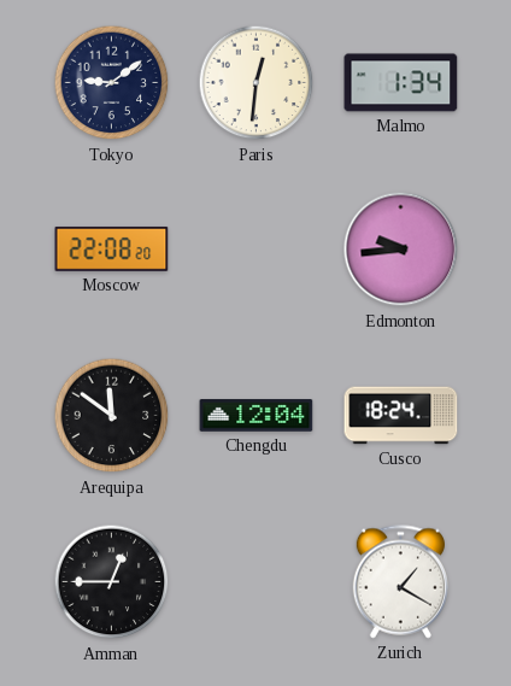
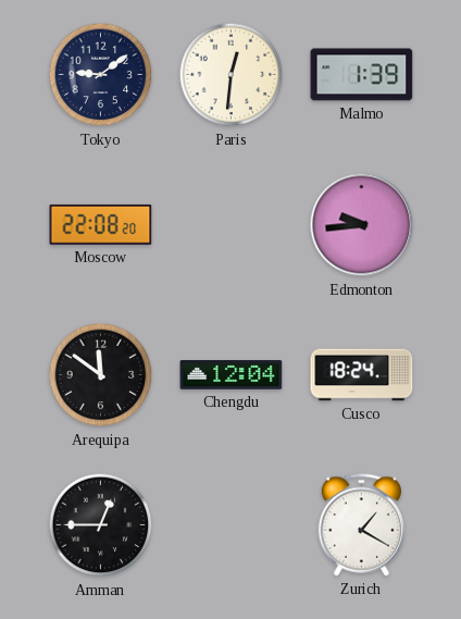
Malmo: 1:34 -> 1:39
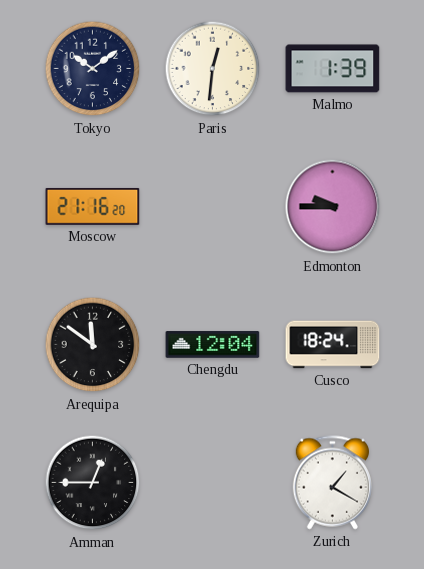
Tokyo: 9:09 -> 10:09
Moscow: 22:08 -> 21:16
Edmonton: 9:44 -> 9:45
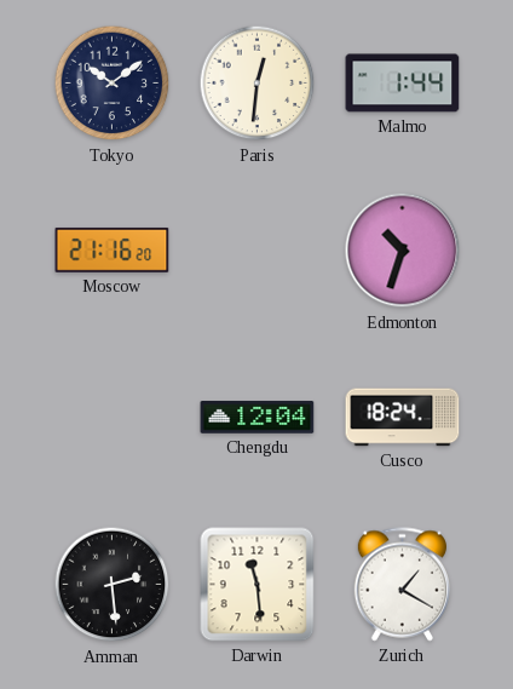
Malmo: 1:39 -> 1:44
Edmonton: 9:45 -> 10:33
Arequipa: 11:51 -> none
Amman: 12:45 -> 2:29
Darwin: none -> 11:29
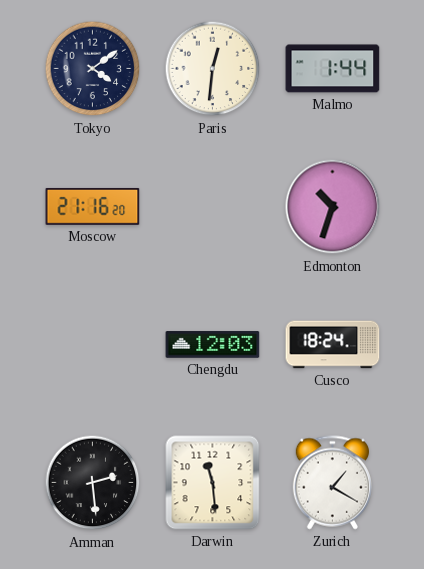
Tokyo: 10:09 -> 4:09
Chengdu: 12:04 -> 12:03
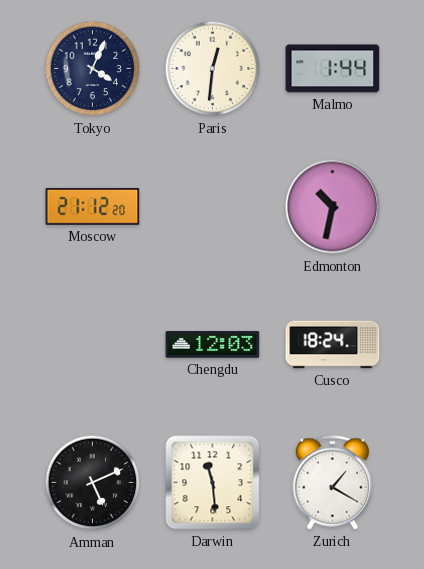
Tokyo: 4:09 -> 4:04
Moscow: 21:16 -> 21:12
Edmonton: 10:33 -> 10:32
Amman: 2:29 -> 5:11
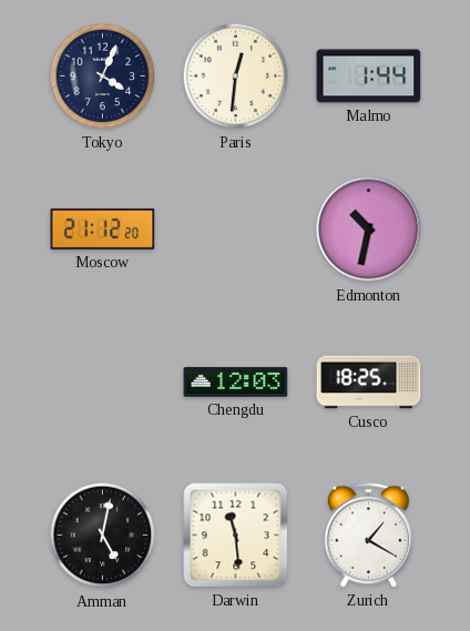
Cusco: 18:24 -> 18:25
Amman: 5:11 -> 5:02
